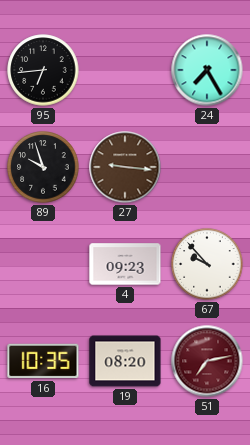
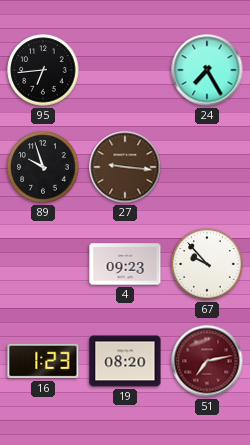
16: 10:35 -> 1:23
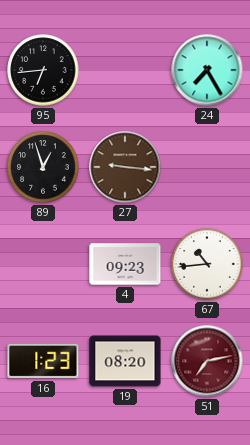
89: 9:57 -> 12:57
67: 9:53 -> 10:44
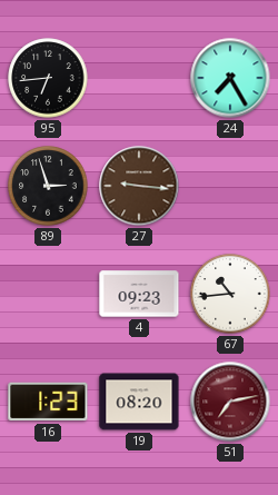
89: 12:57 -> 2:57
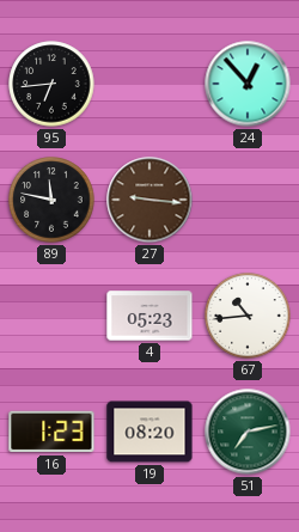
24: 7:25 -> 12:53
89: 2:57 -> 11:47
4: 09:23 -> 05:23
51 dial: burgundy -> green
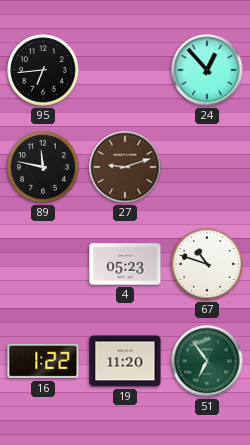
27: 9:16 -> 9:12
67: 10:44 -> 10:48
16: 1:23 -> 1:22
19: 08:20 -> 11:20
51: 7:13 -> 6:54
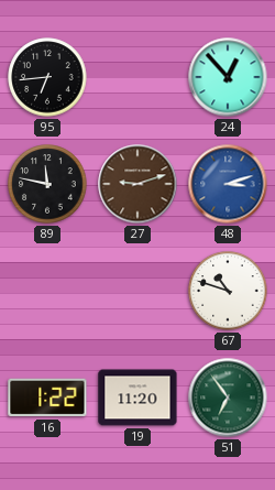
48: none -> 3:12
4: 05:23 -> none
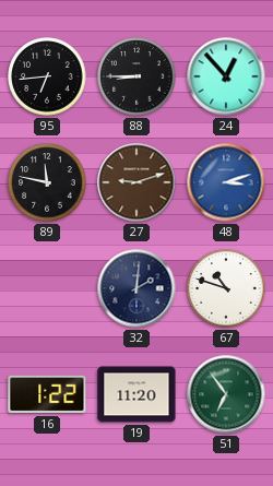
88: none -> 8:45
32: none -> 2:01
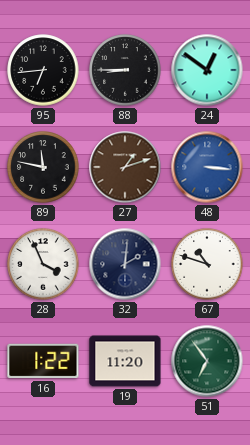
24: 12:53 -> 12:51
27: 9:12 -> 1:12
48: 3:12 -> 3:16
28: none -> 3:56
